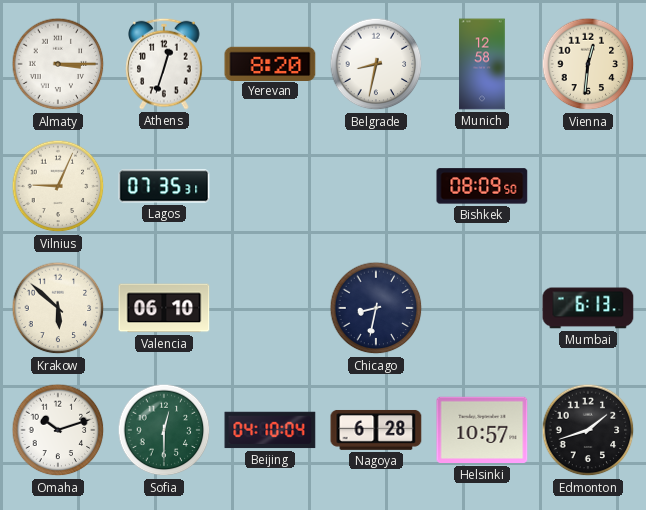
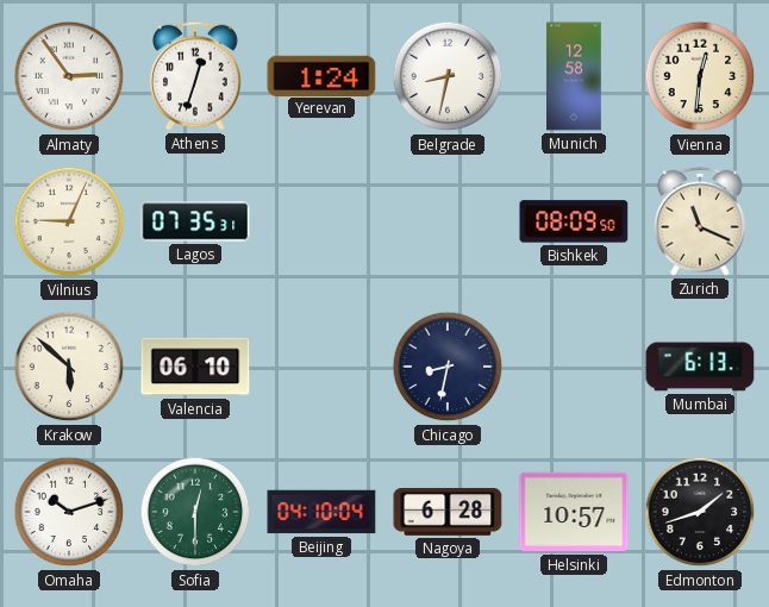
Almaty: 3:15 -> 2:54
Yerevan: 8:20 -> 1:24
Zurich: none -> 11:19
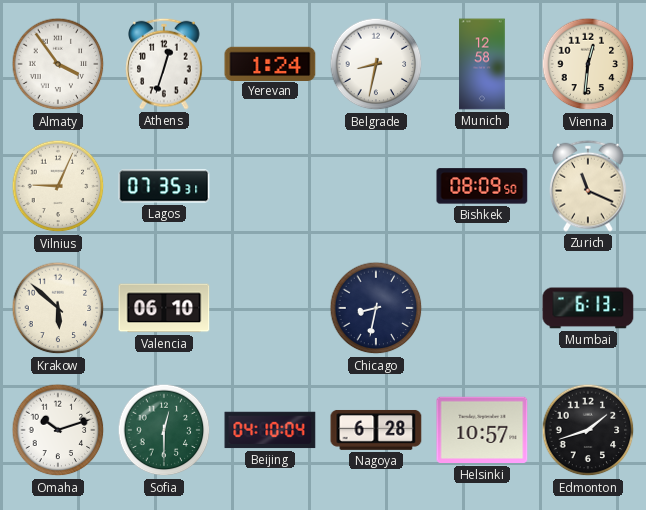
Almaty: 2:54 -> 3:54
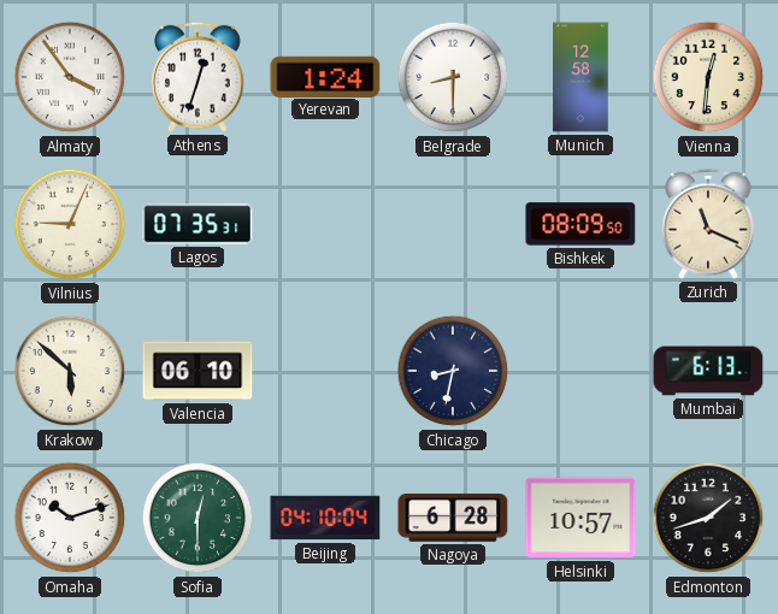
Belgrade: 8:32 -> 8:30
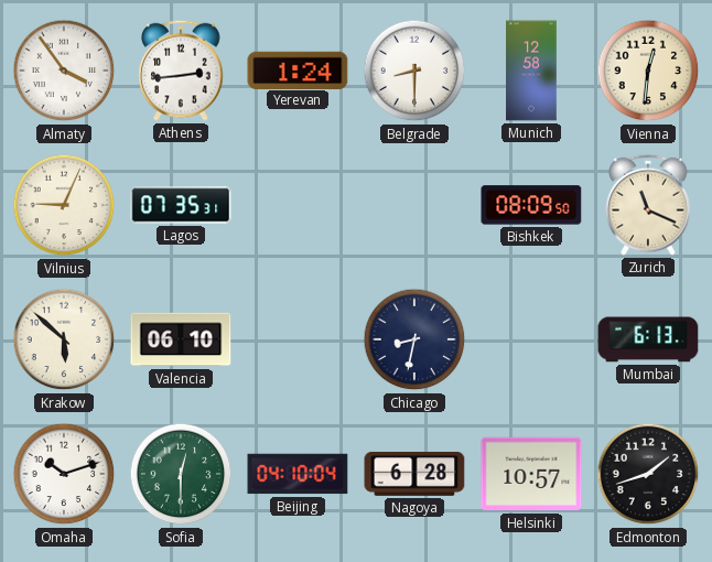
Athens: 12:33 -> 2:44
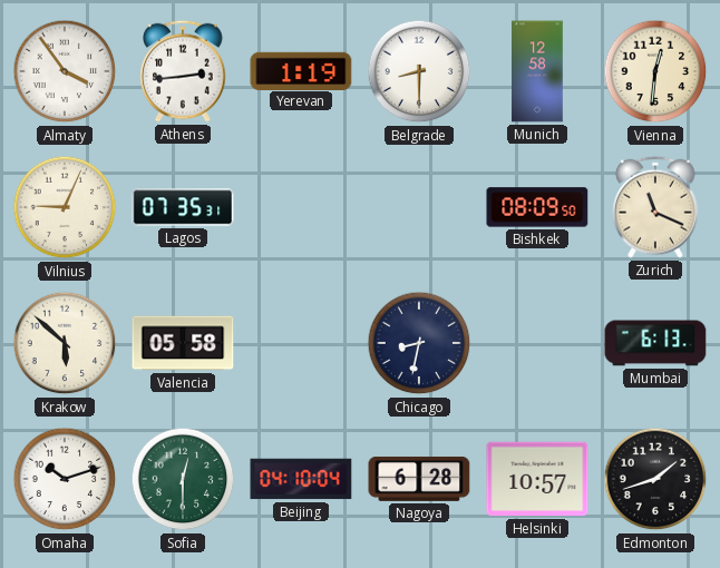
Yerevan: 1:24 -> 1:19
Valencia: 06:10 -> 05:58
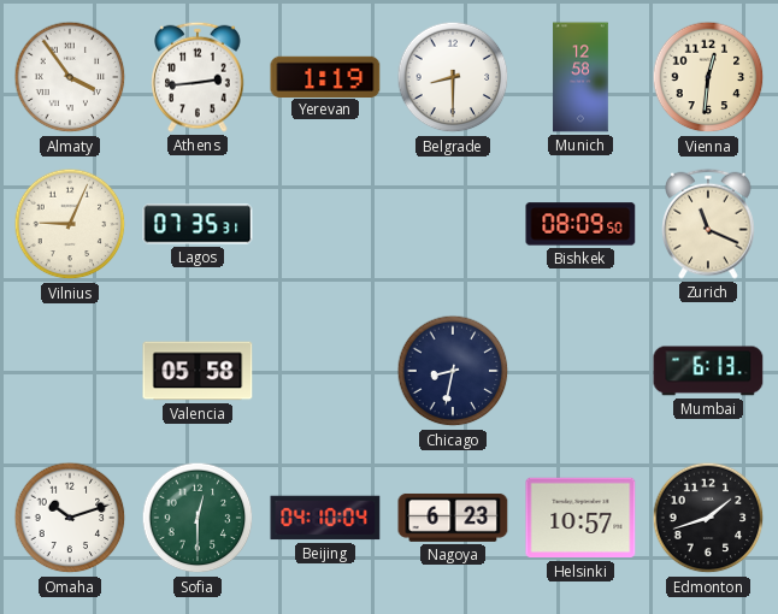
Krakow: 5:52 -> none
Nagoya: 6:28 -> 6:23
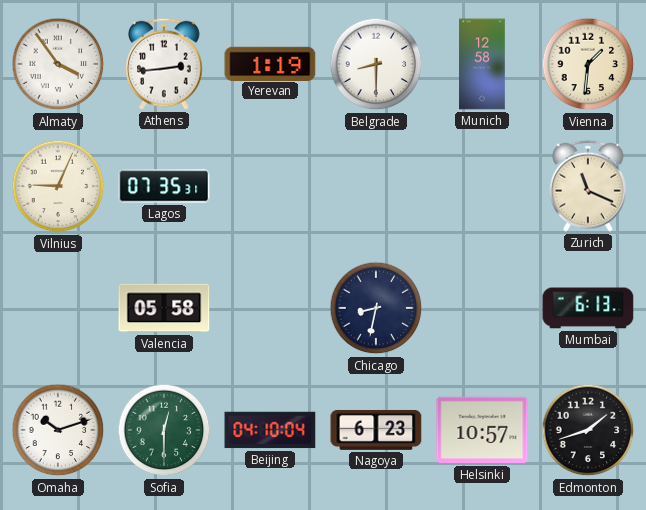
Vienna: 12:31 -> 1:31
Bishkek: 08:09 -> none
